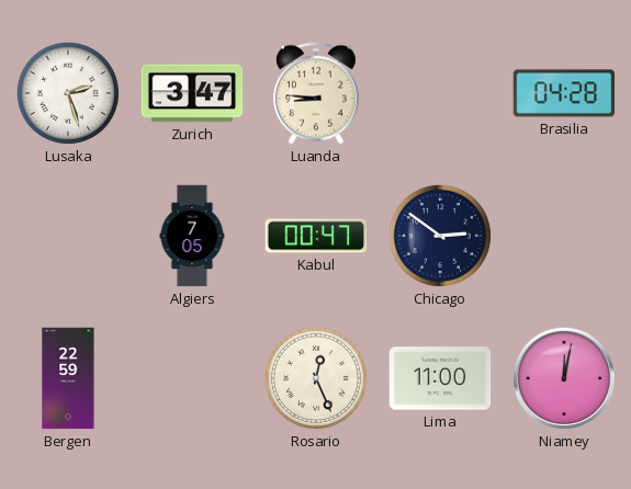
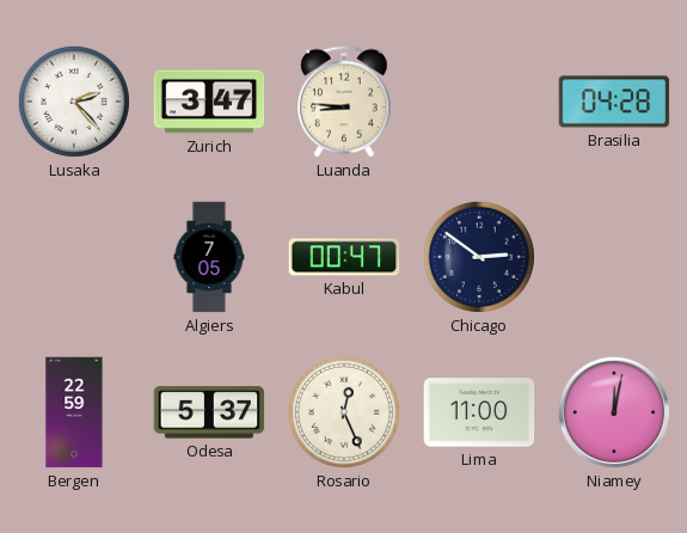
Lusaka: 2:27 -> 2:23
Odesa: none -> 5:37
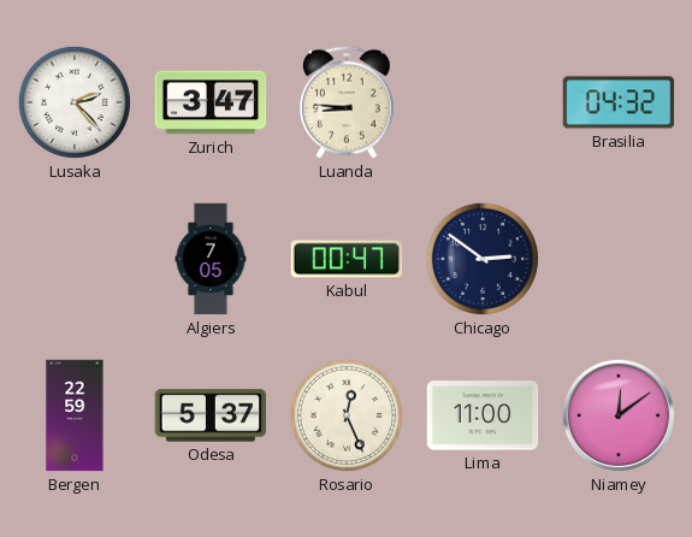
Brasilia: 04:28 -> 04:32
Niamey: 12:02 -> 12:09
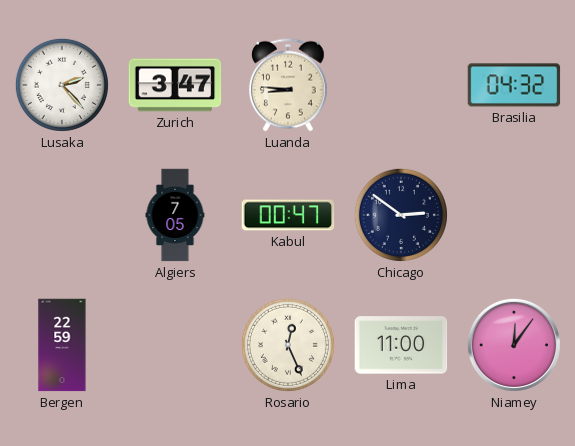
Odesa: 5:37 -> none
Niamey: 12:09 -> 12:06
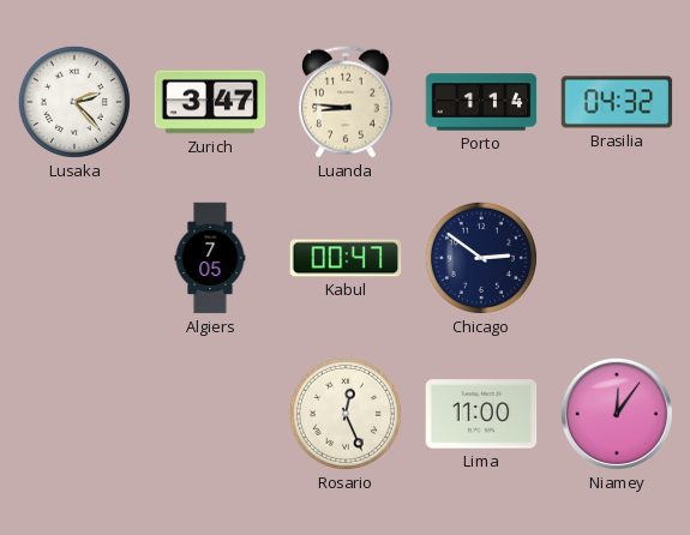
Porto: none -> 1:14
Bergen: 22:59 -> none
